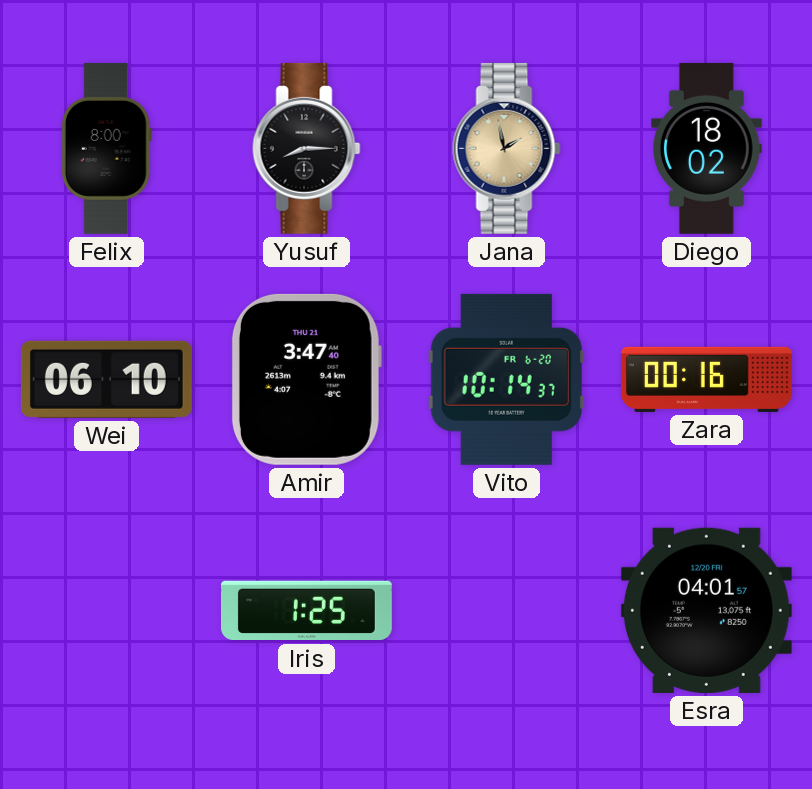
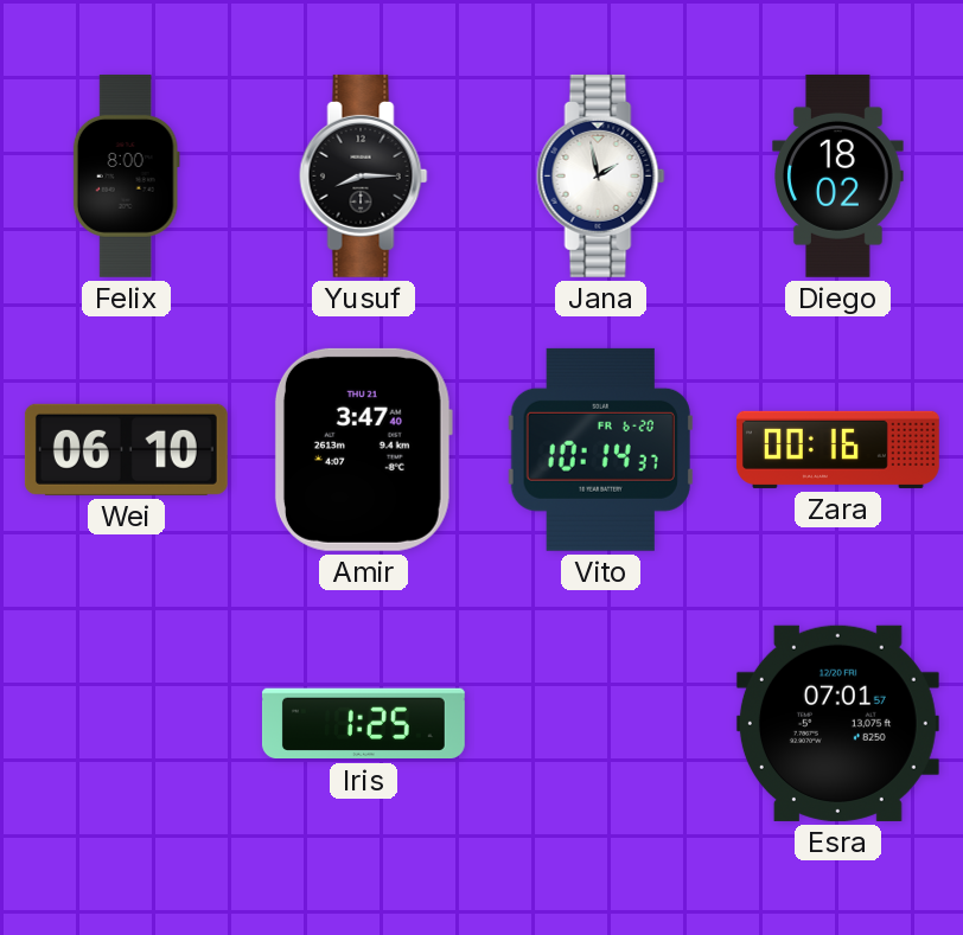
Jana dial: champagne -> white
Esra: 04:01 -> 07:01
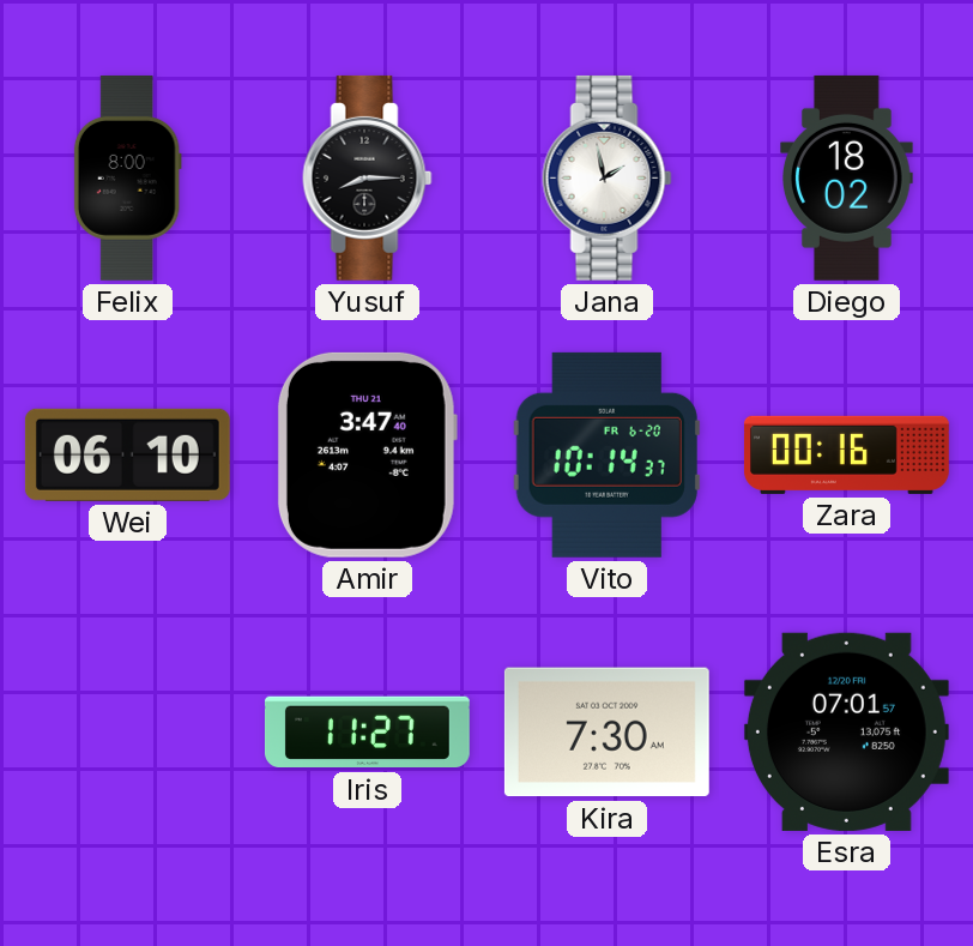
Iris: 1:25 -> 11:27
Kira: none -> 7:30
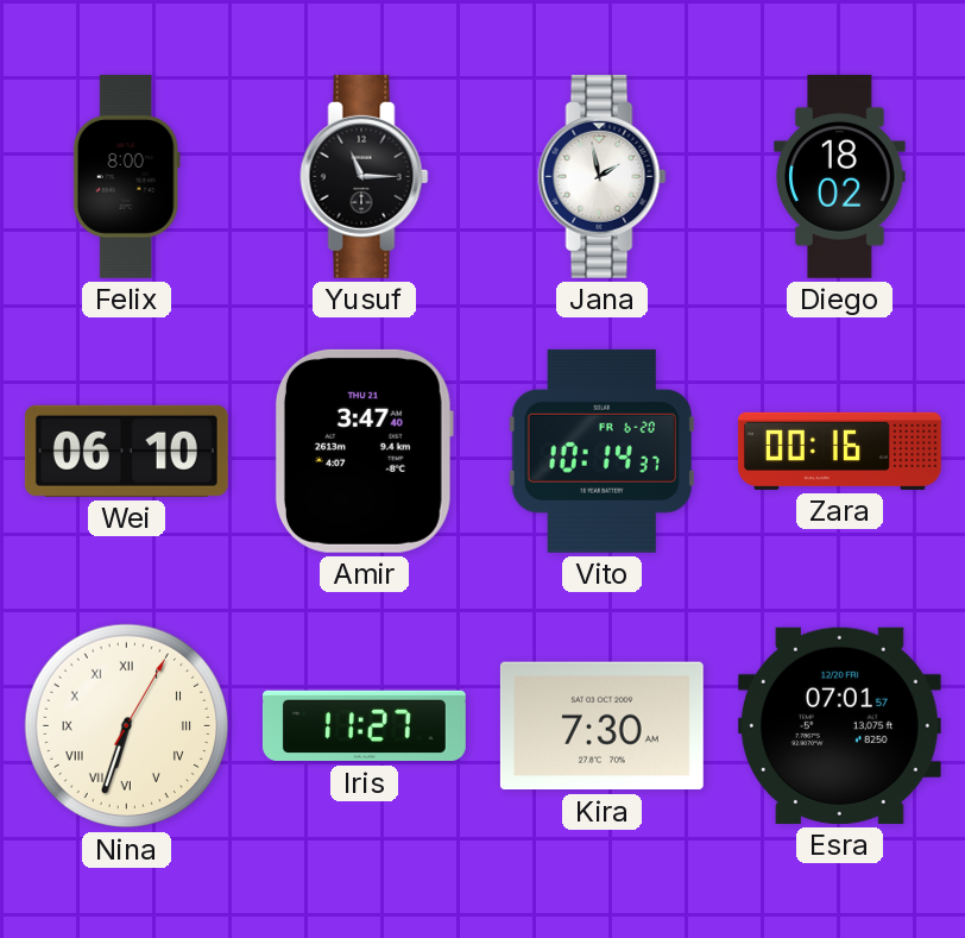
Yusuf: 8:15 -> 11:15
Nina: none -> 6:33
